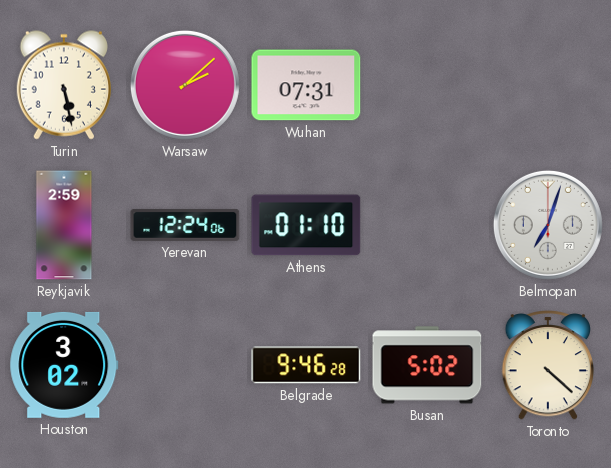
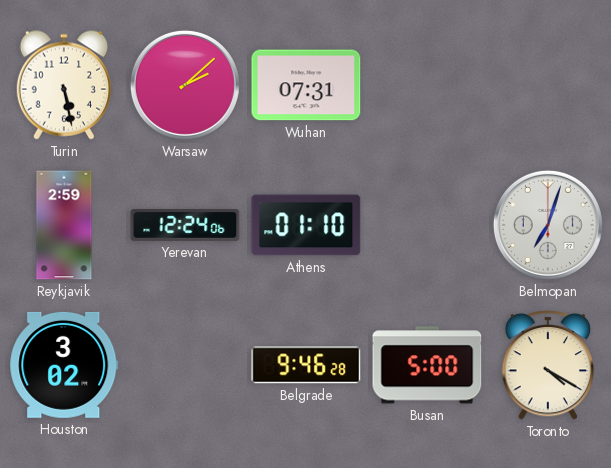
Busan: 5:02 -> 5:00
Toronto: 4:22 -> 4:20
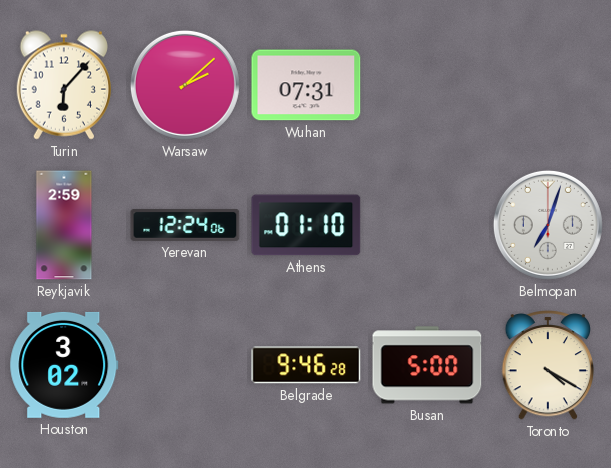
Turin: 5:28 -> 6:07
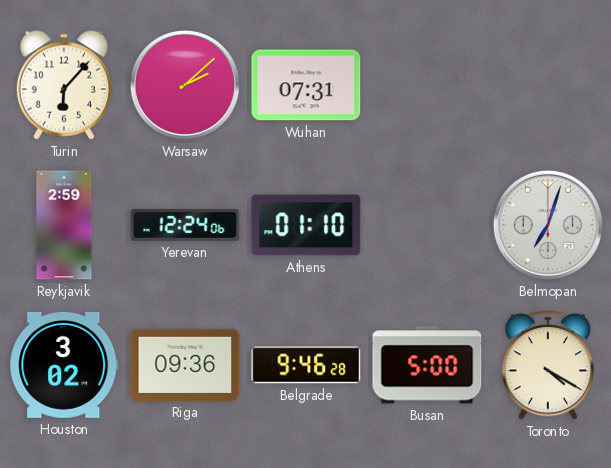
Riga: none -> 09:36
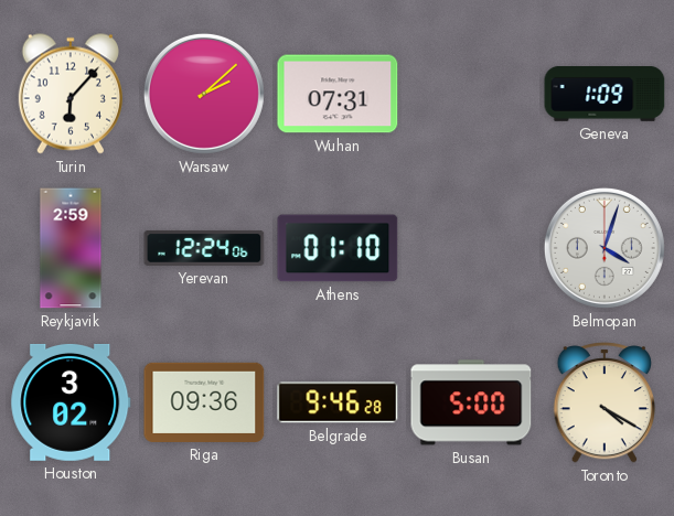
Geneva: none -> 1:09
Belmopan: 7:03 -> 4:03
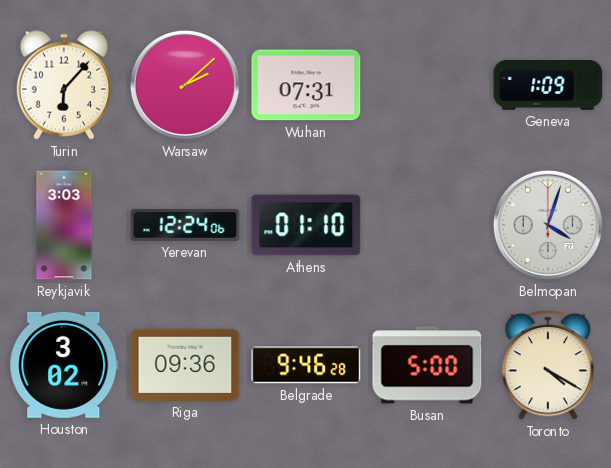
Reykjavik: 2:59 -> 3:03
